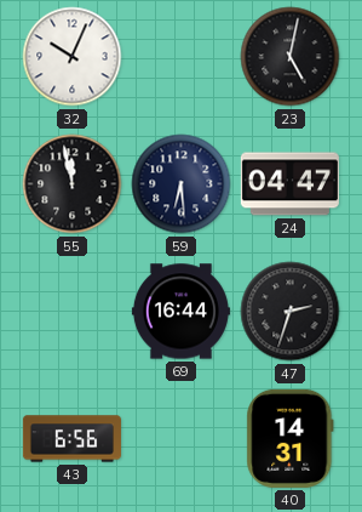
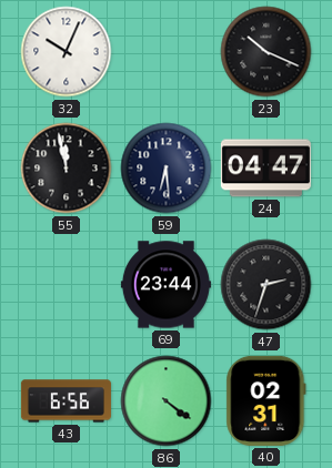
23: 5:02 -> 10:19
69: 16:44 -> 23:44
86: none -> 4:21
40: 14:31 -> 02:31
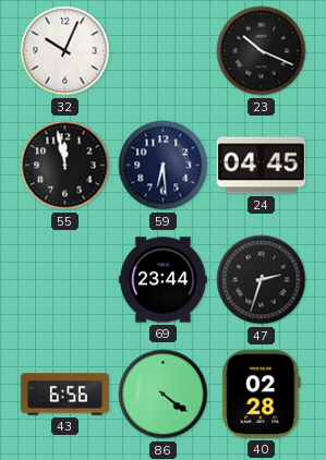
24: 04:47 -> 04:45
40: 02:31 -> 02:28
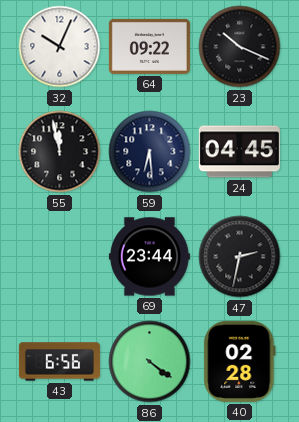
64: none -> 09:22
47: 2:33 -> 2:32
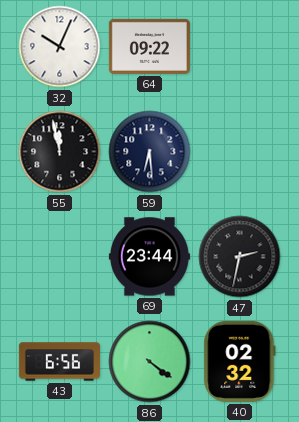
23: 10:19 -> none
24: 04:45 -> none
40: 02:28 -> 02:32
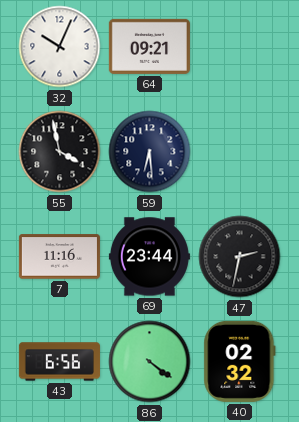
64: 09:22 -> 09:21
55: 11:58 -> 3:58
7: none -> 11:16
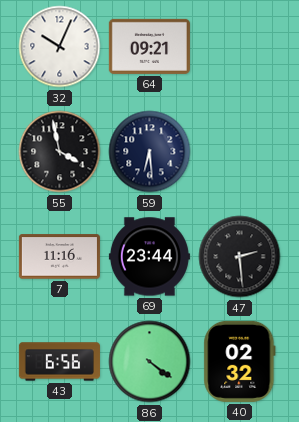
47: 2:32 -> 2:29
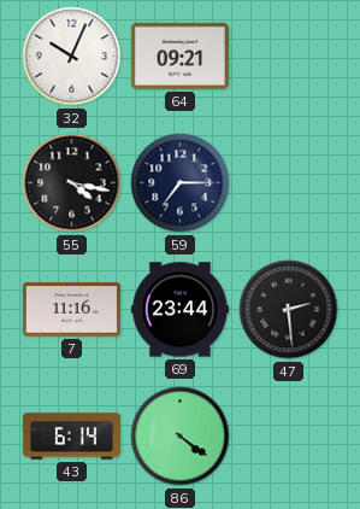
55: 3:58 -> 4:17
59: 6:29 -> 7:15
43: 6:56 -> 6:14
40: 02:32 -> none
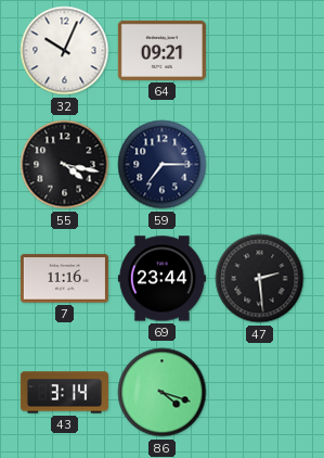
43: 6:14 -> 3:14
86: 4:21 -> 4:18
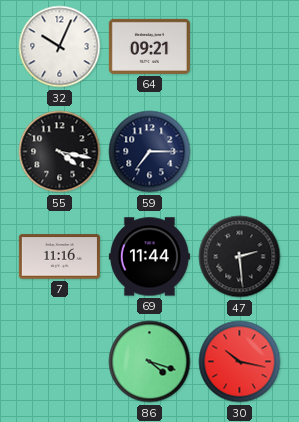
69: 23:44 -> 11:44
43: 3:14 -> none
30: none -> 10:17
